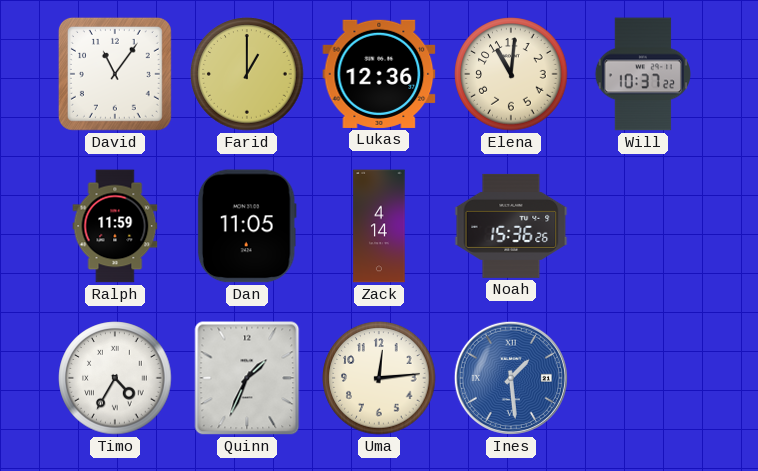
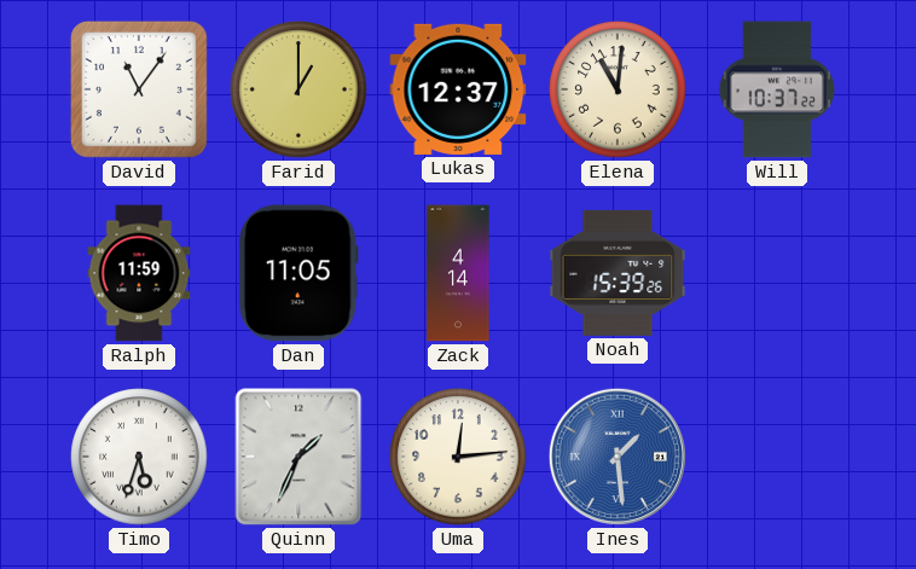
Lukas: 12:36 -> 12:37
Noah: 15:36 -> 15:39
Timo: 4:35 -> 5:33
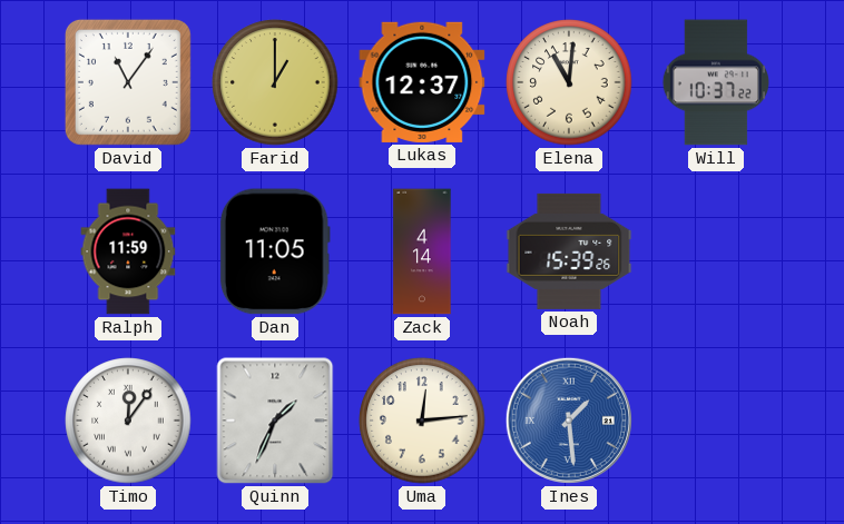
Timo: 5:33 -> 12:06
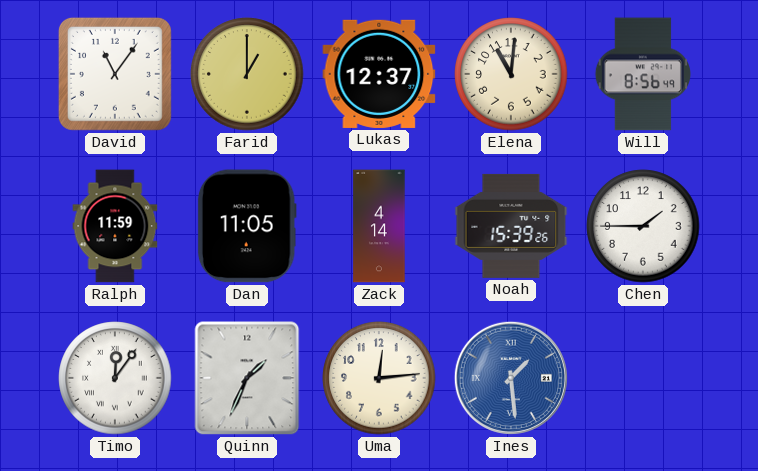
Will: 10:37 -> 8:56
Chen: none -> 1:45
